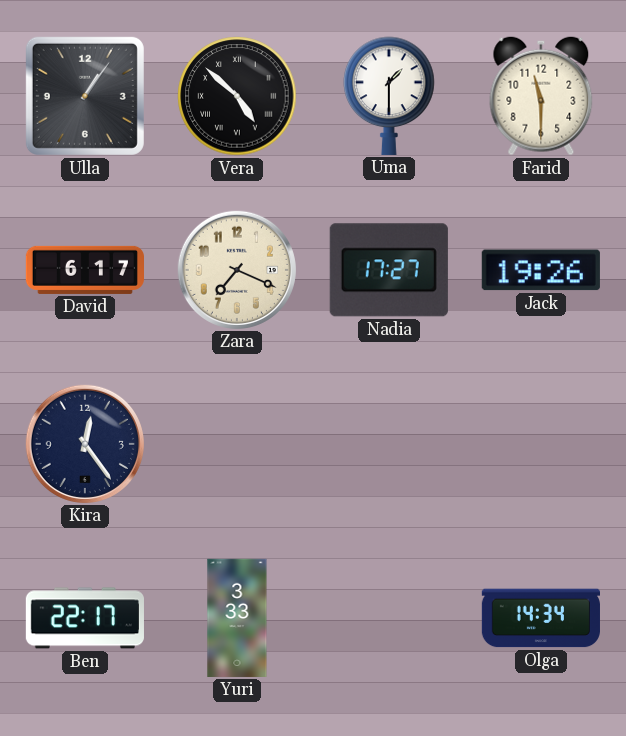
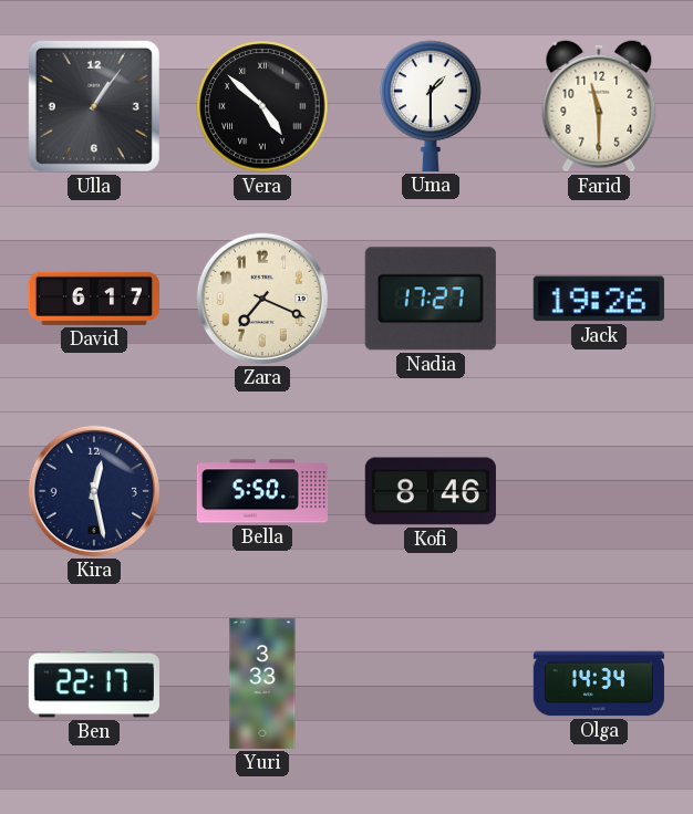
Kira: 12:24 -> 12:28
Bella: none -> 5:50
Kofi: none -> 8:46
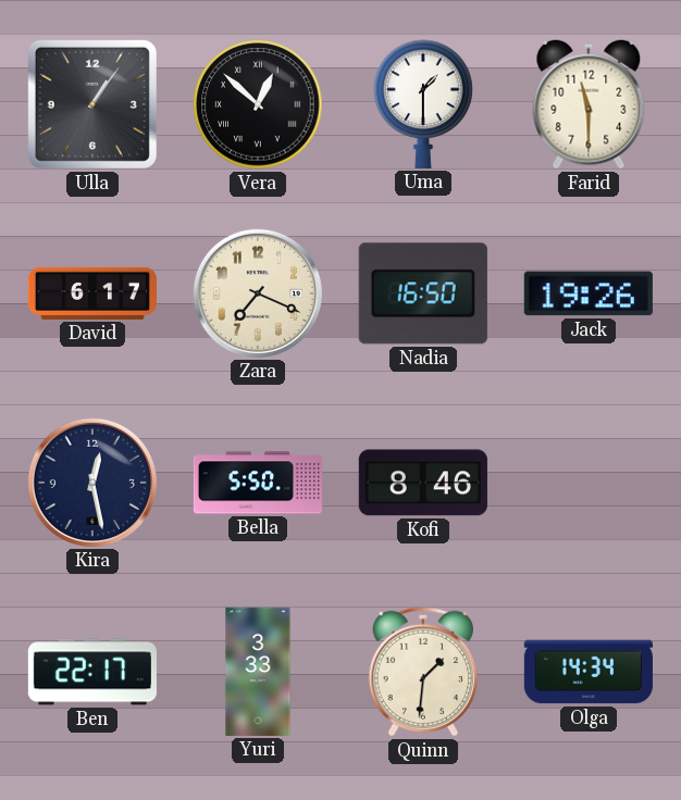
Vera: 4:52 -> 12:52
Nadia: 17:27 -> 16:50
Quinn: none -> 1:31
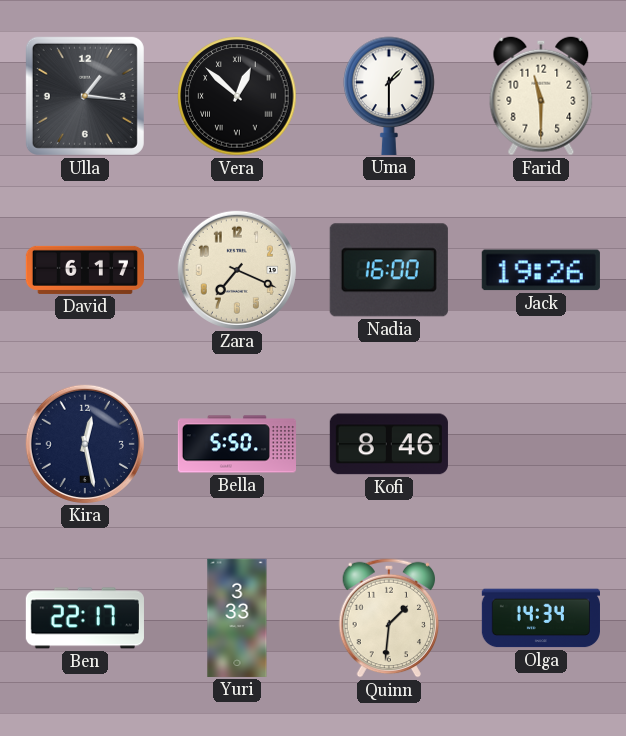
Ulla: 1:06 -> 1:16
Nadia: 16:50 -> 16:00
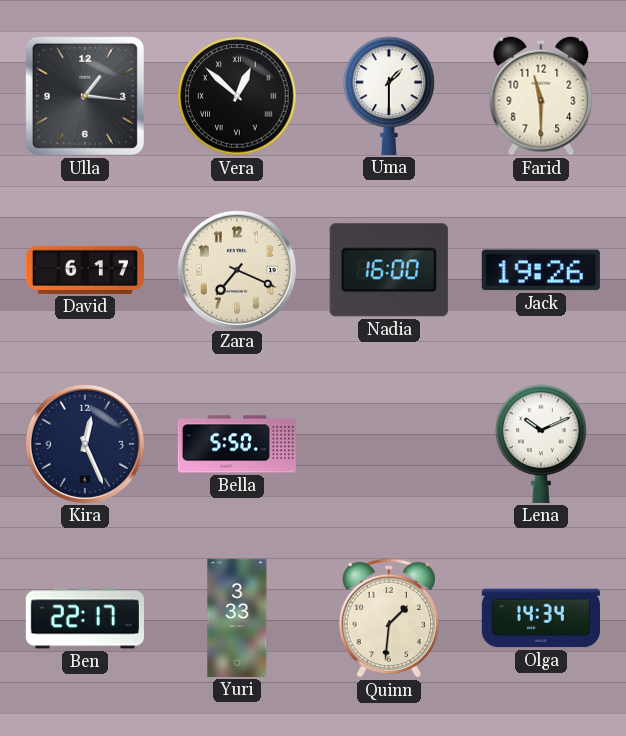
Kira: 12:28 -> 12:26
Kofi: 8:46 -> none
Lena: none -> 10:11
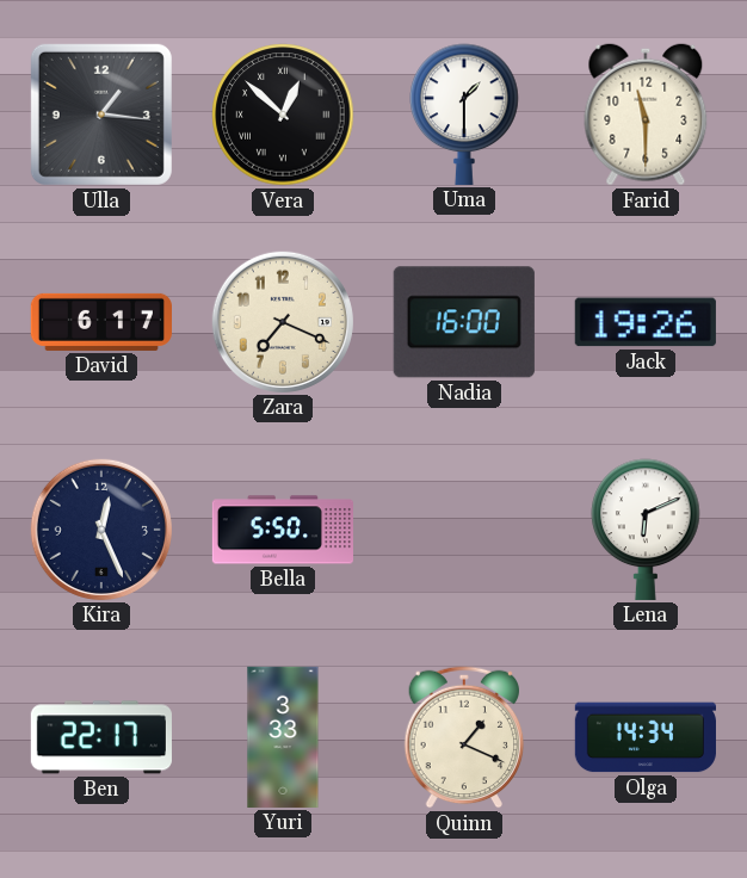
Lena: 10:11 -> 6:11
Quinn: 1:31 -> 1:19
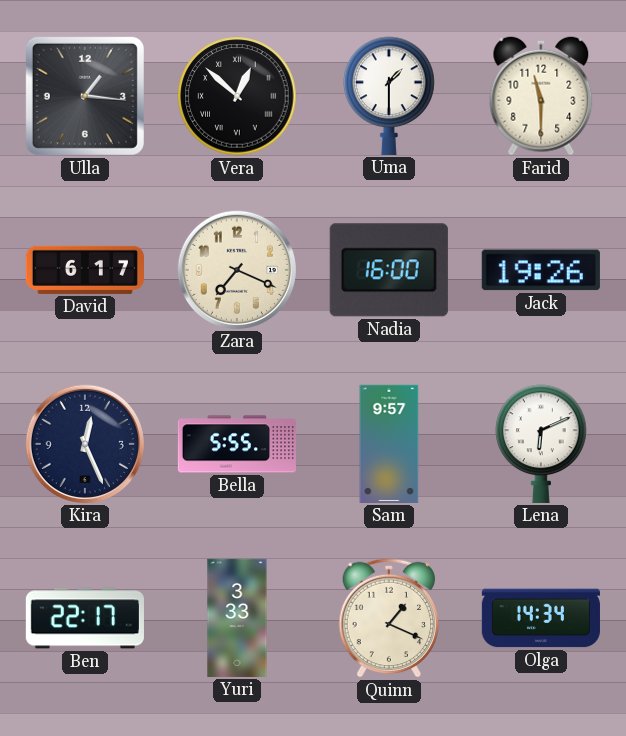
Bella: 5:50 -> 5:55
Sam: none -> 9:57
